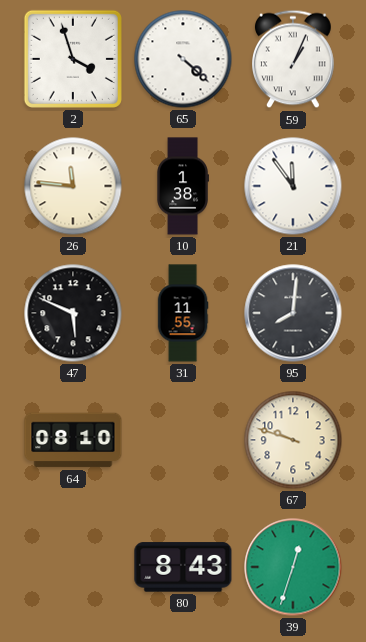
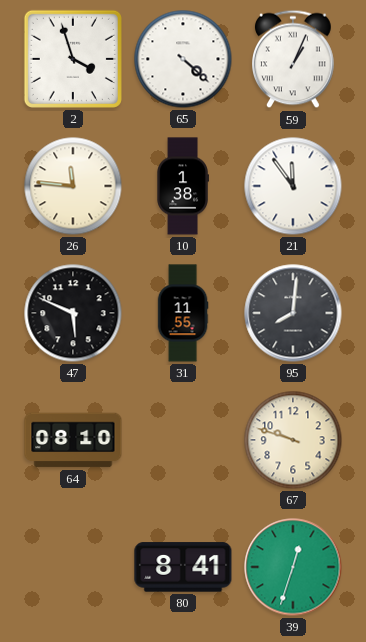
80: 8:43 -> 8:41
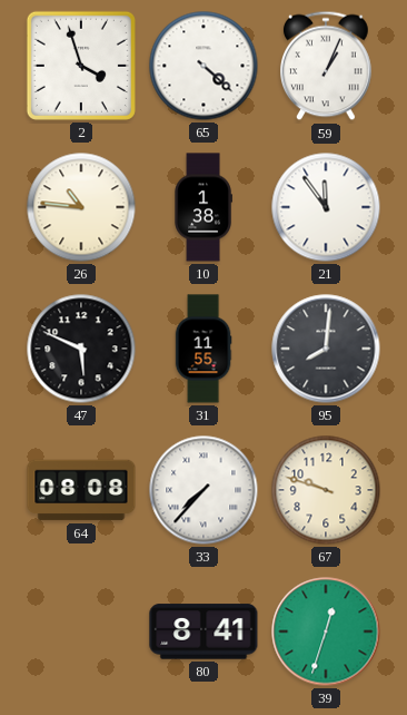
26: 11:46 -> 10:46
64: 08:10 -> 08:08
33: none -> 7:37
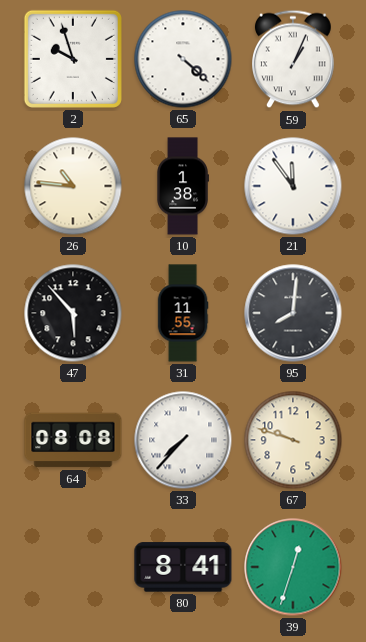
2: 3:57 -> 9:57
47: 5:49 -> 5:53
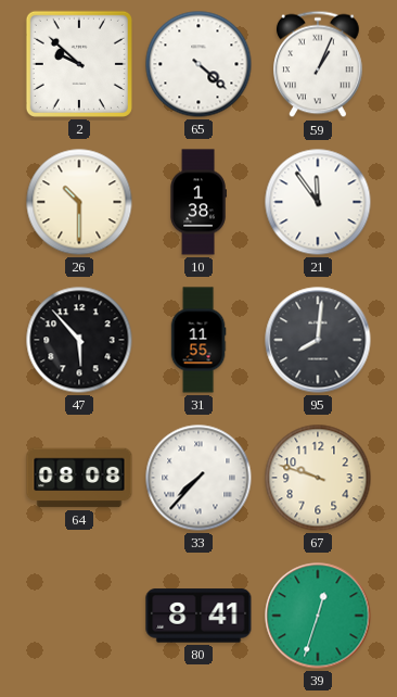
2: 9:57 -> 9:52
26: 10:46 -> 10:30
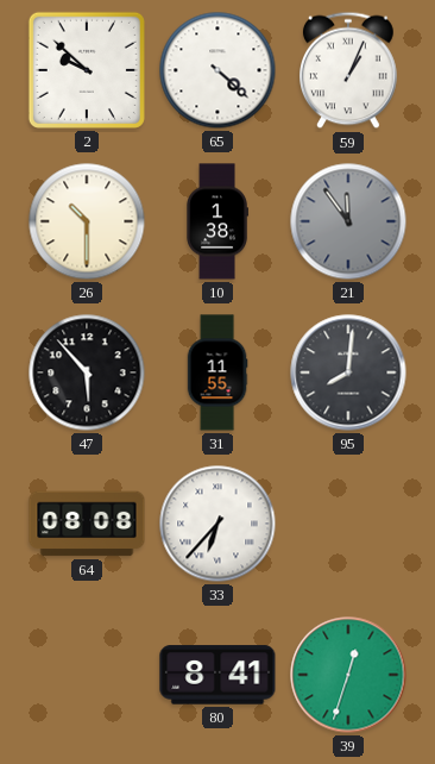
21 dial: white -> grey
33: 7:37 -> 6:37
67: 9:48 -> none
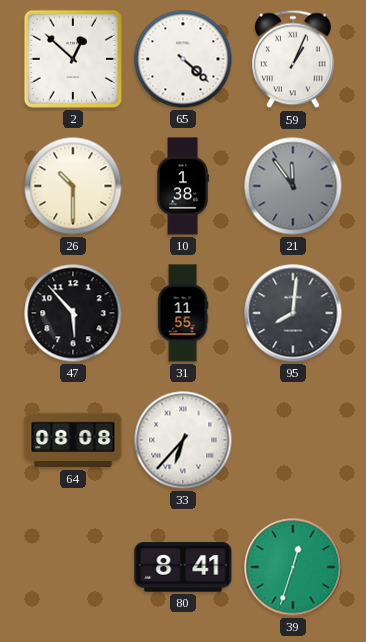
2: 9:52 -> 12:52
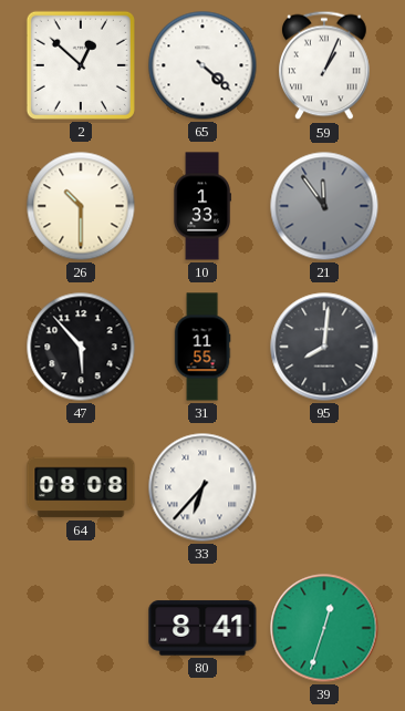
10: 1:38 -> 1:33
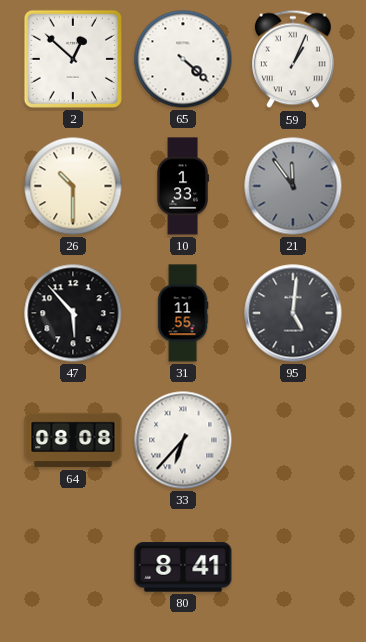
95: 8:01 -> 5:01
39: 12:33 -> none
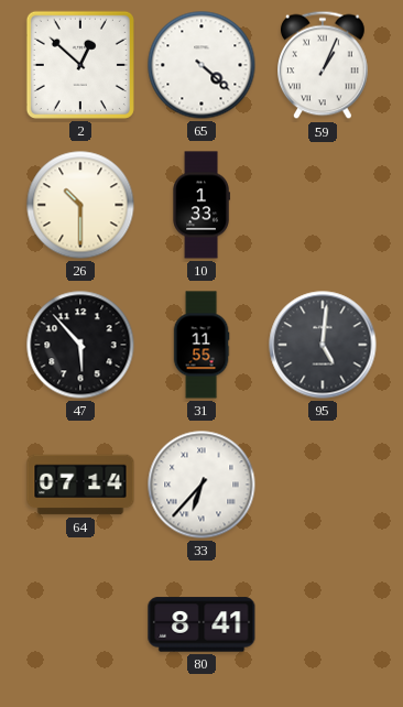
21: 11:54 -> none
64: 08:08 -> 07:14
